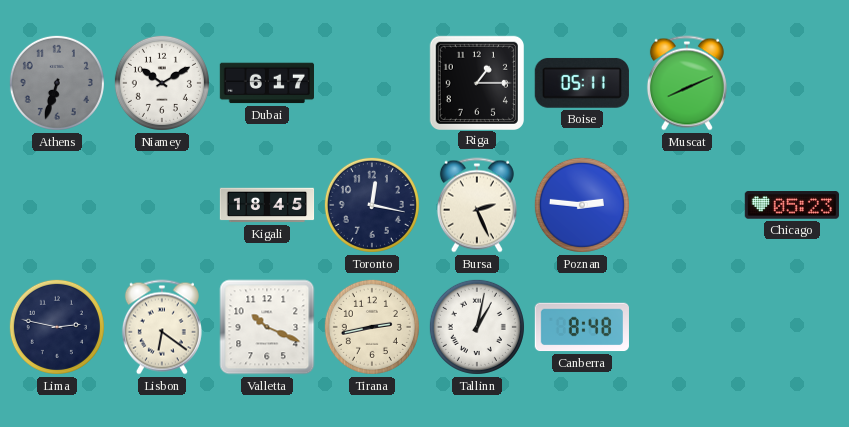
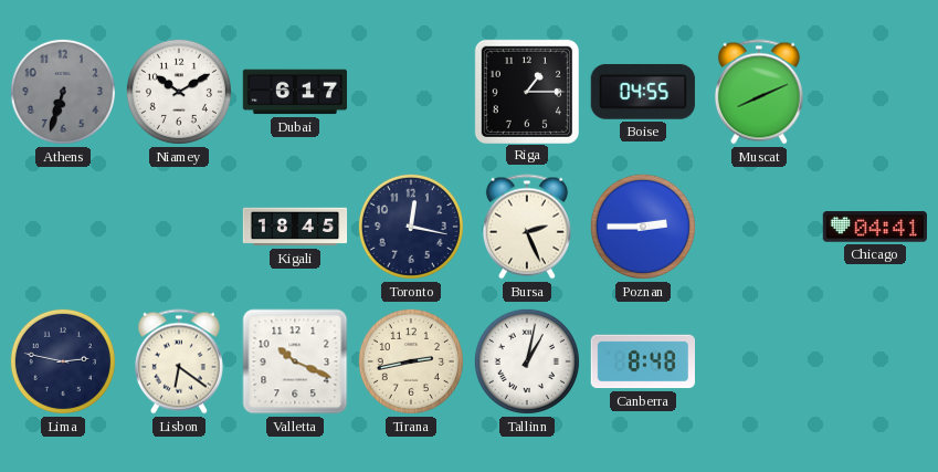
Boise: 05:11 -> 04:55
Poznan: 2:46 -> 2:45
Chicago: 05:23 -> 04:41
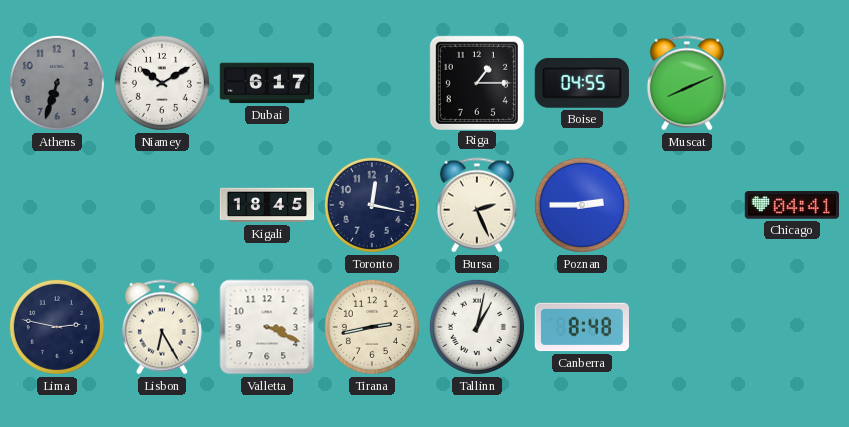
Lisbon: 6:21 -> 6:25
Valletta: 10:19 -> 3:19
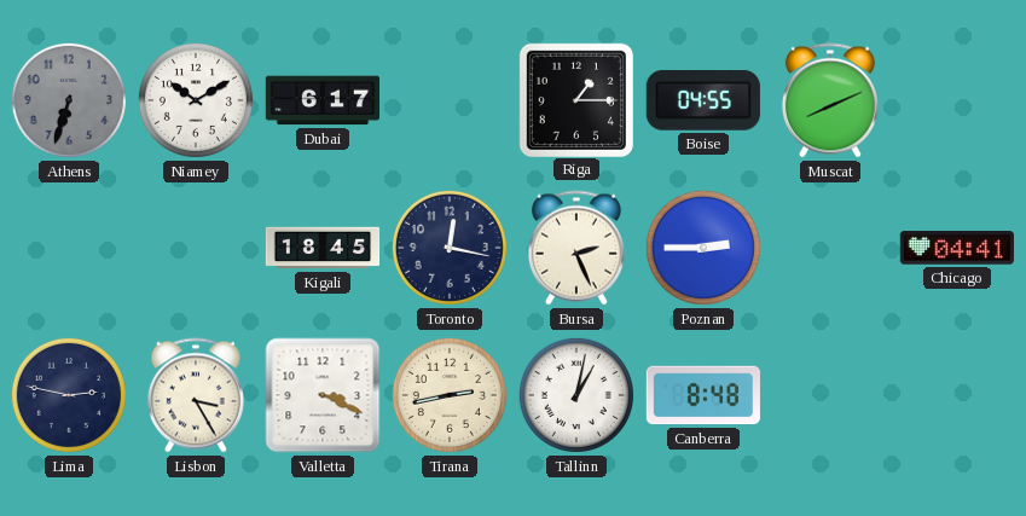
Lisbon: 6:25 -> 3:25
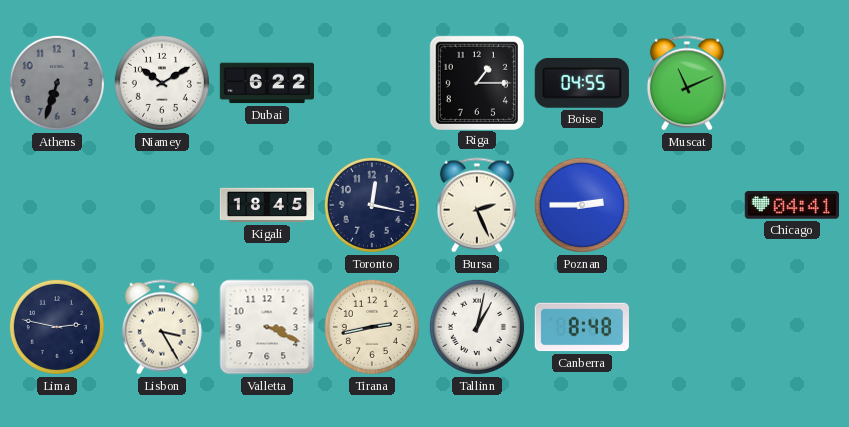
Dubai: 6:17 -> 6:22
Muscat: 8:11 -> 11:11
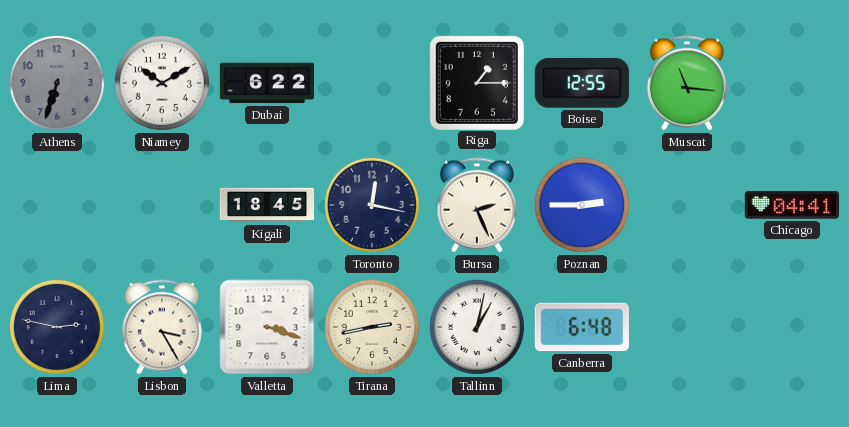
Boise: 04:55 -> 12:55
Muscat: 11:11 -> 11:16
Valletta: 3:19 -> 3:18
Canberra: 8:48 -> 6:48
